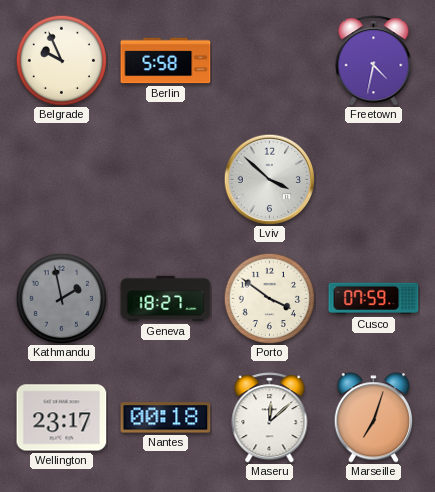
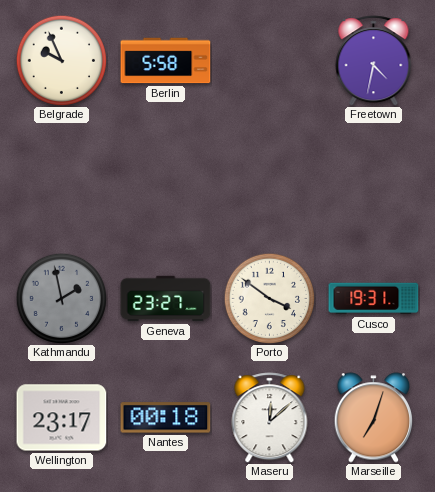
Lviv: 3:52 -> none
Geneva: 18:27 -> 23:27
Cusco: 07:59 -> 19:31
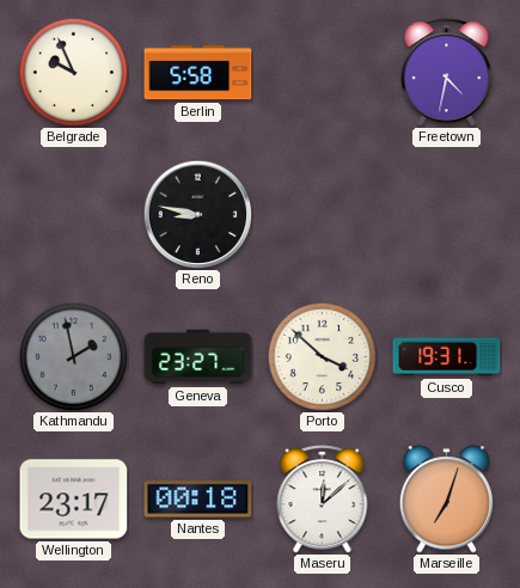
Reno: none -> 8:47
Porto: 3:51 -> 3:52
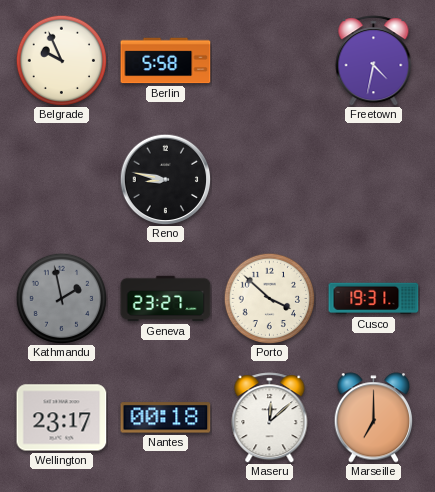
Marseille: 7:03 -> 7:00
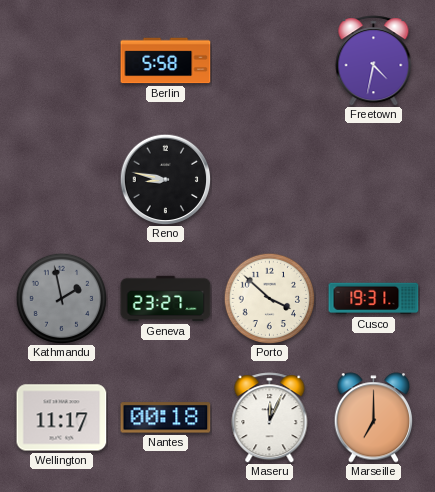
Belgrade: 9:56 -> none
Wellington: 23:17 -> 11:17
Maseru: 12:08 -> 12:04
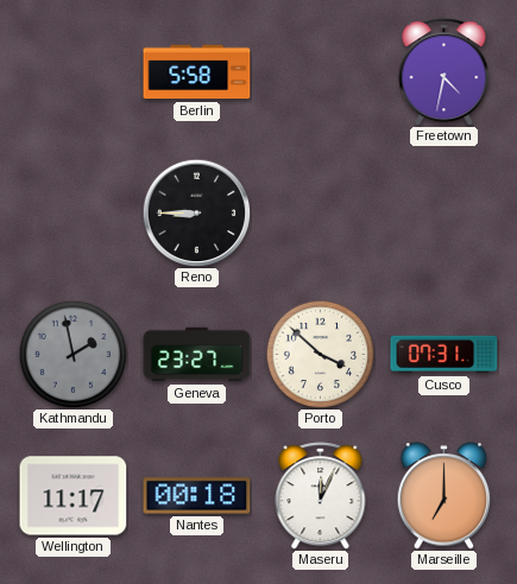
Reno: 8:47 -> 8:45
Cusco: 19:31 -> 07:31
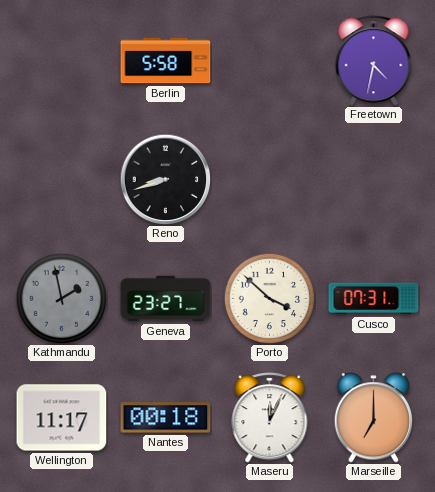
Reno: 8:45 -> 8:42
